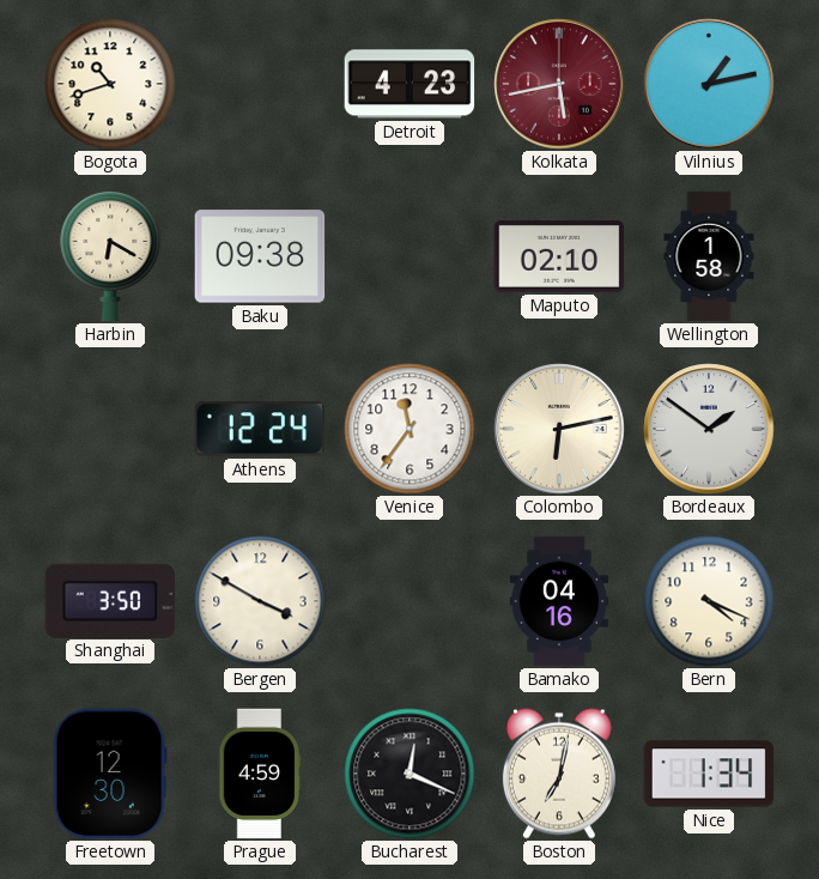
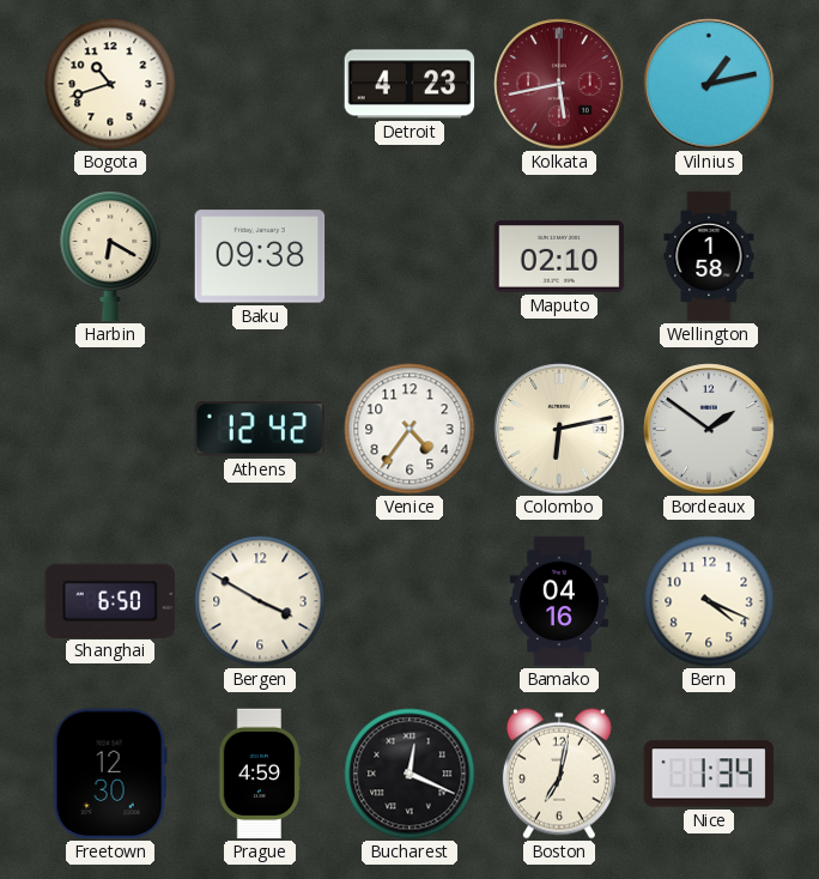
Athens: 12:24 -> 12:42
Venice: 11:36 -> 4:36
Shanghai: 3:50 -> 6:50
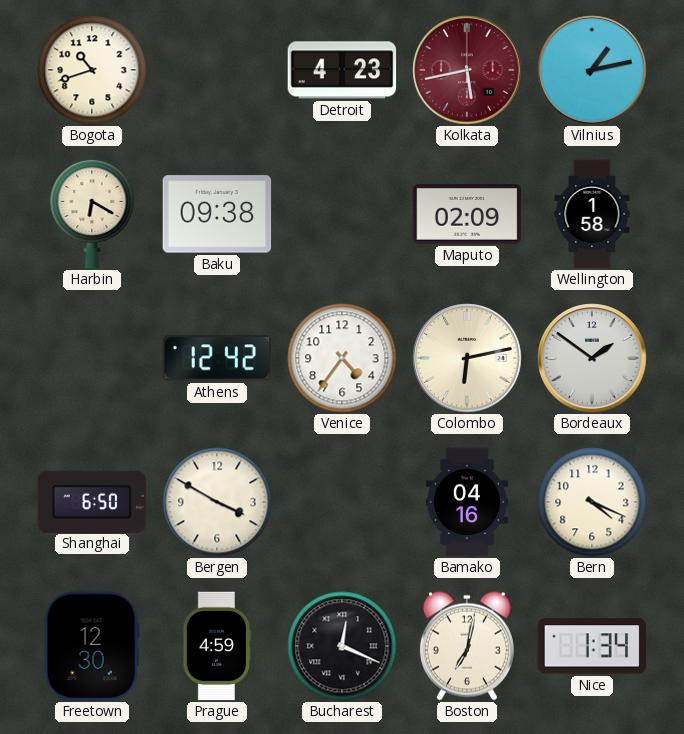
Maputo: 02:10 -> 02:09
